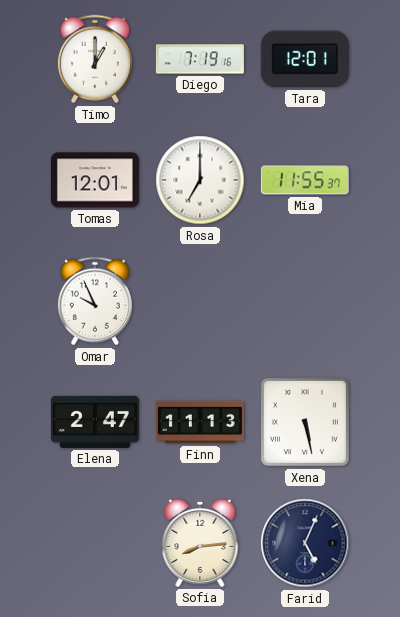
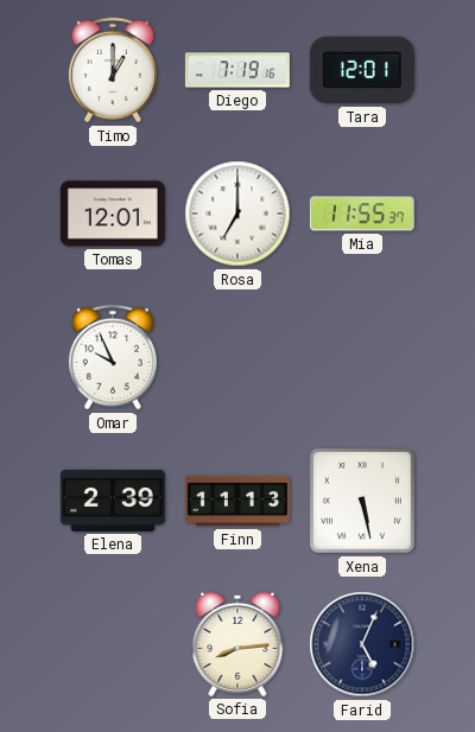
Elena: 2:47 -> 2:39
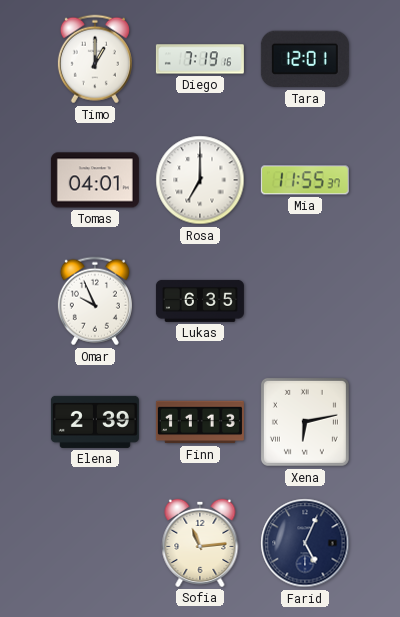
Tomas: 12:01 -> 04:01
Lukas: none -> 6:35
Xena: 5:28 -> 6:13
Sofia: 8:14 -> 11:14
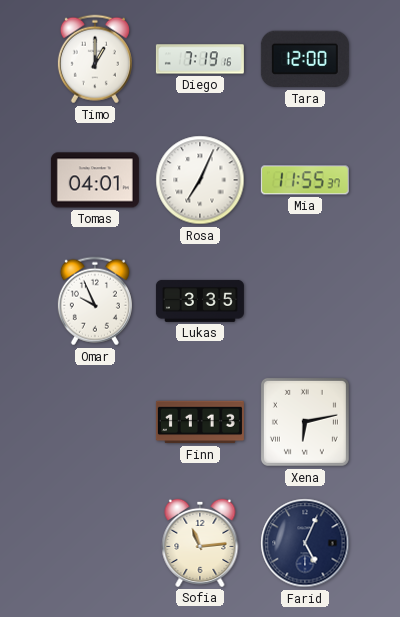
Tara: 12:01 -> 12:00
Rosa: 7:00 -> 7:04
Lukas: 6:35 -> 3:35
Elena: 2:39 -> none
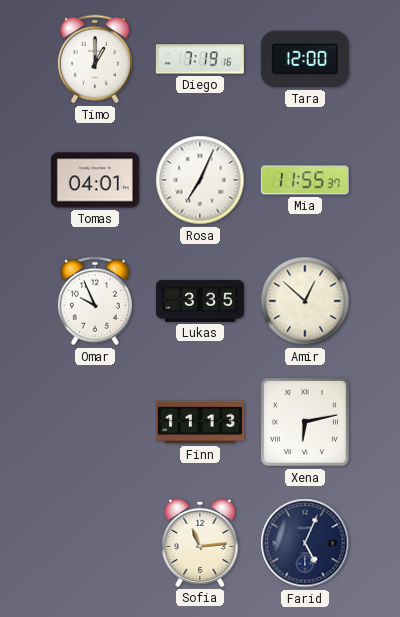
Amir: none -> 12:52
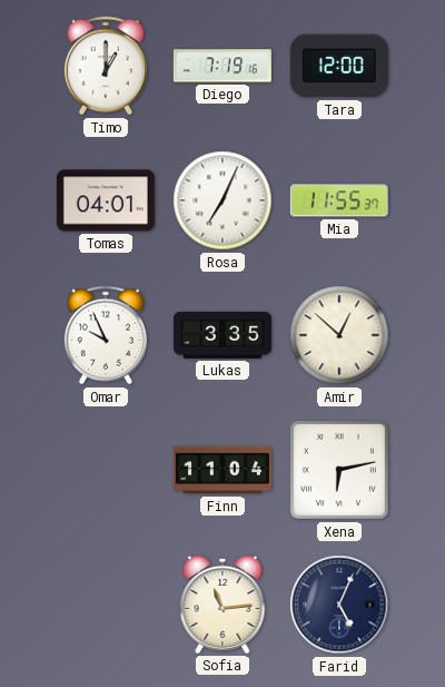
Finn: 11:13 -> 11:04
